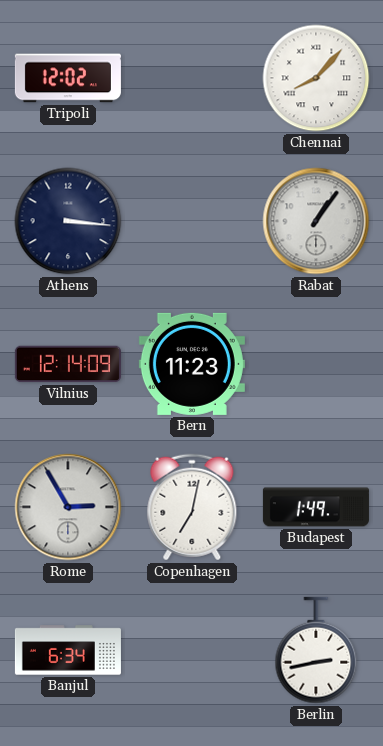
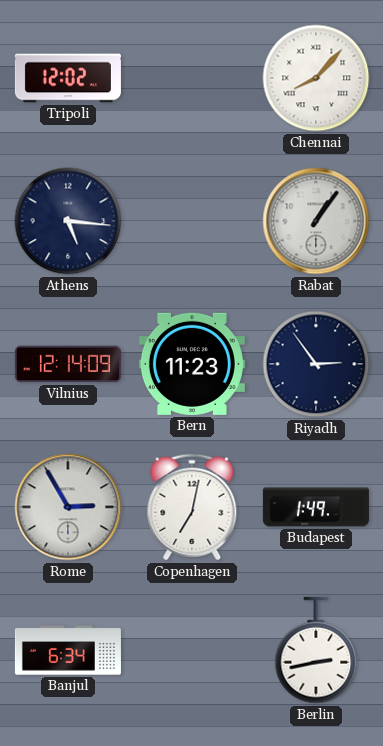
Athens: 3:16 -> 5:16
Riyadh: none -> 2:54
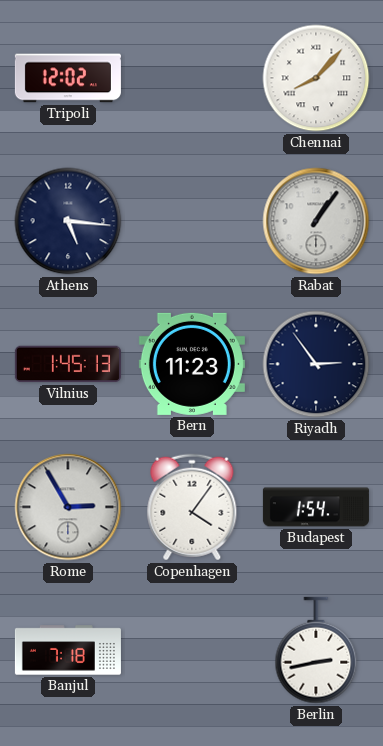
Vilnius: 12:14 -> 1:45
Copenhagen: 7:02 -> 4:06
Budapest: 1:49 -> 1:54
Banjul: 6:34 -> 7:18
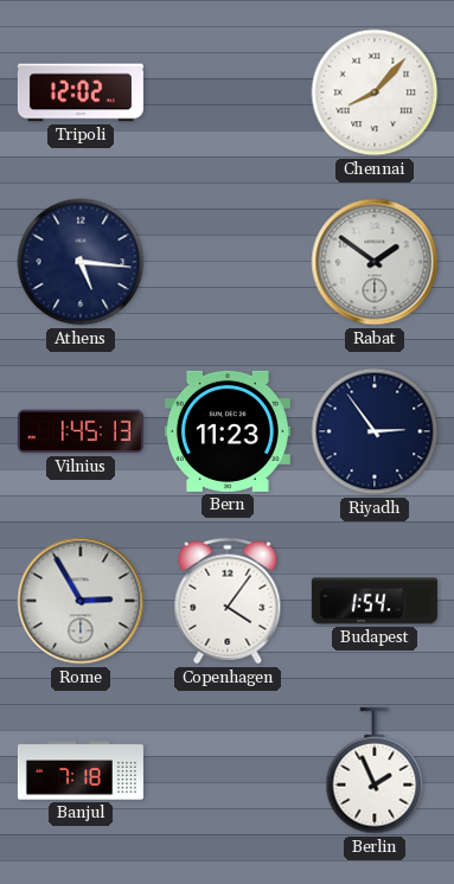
Rabat: 1:06 -> 1:51
Berlin: 2:43 -> 1:56
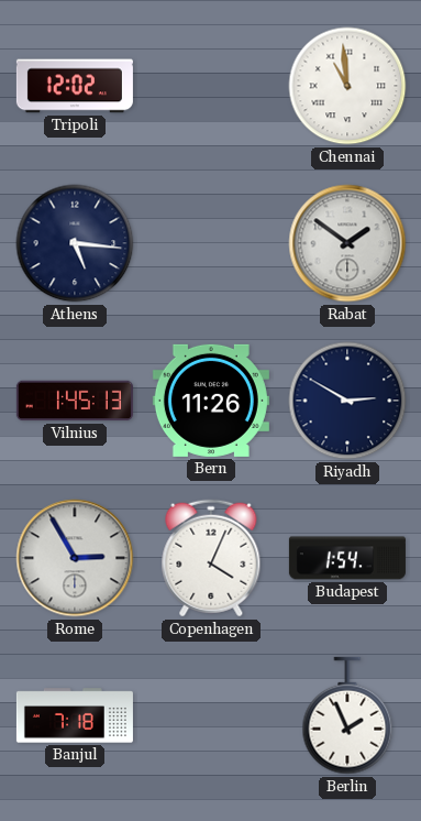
Chennai: 8:07 -> 10:59
Bern: 11:23 -> 11:26
Riyadh: 2:54 -> 2:50
Copenhagen: 4:06 -> 4:04
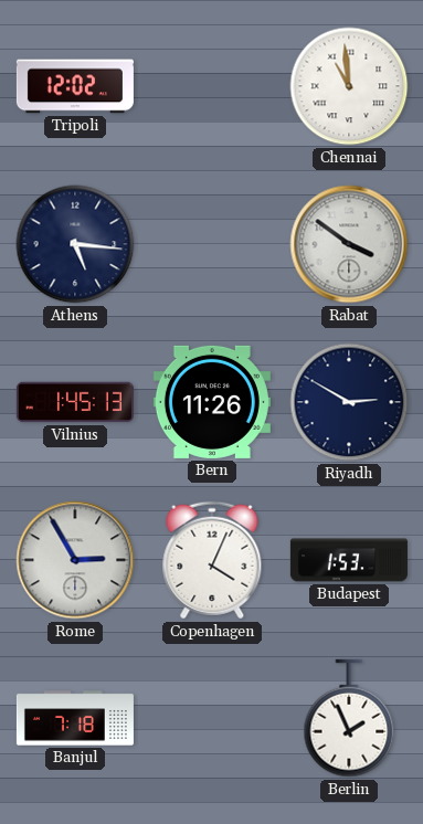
Rabat: 1:51 -> 3:51
Budapest: 1:54 -> 1:53
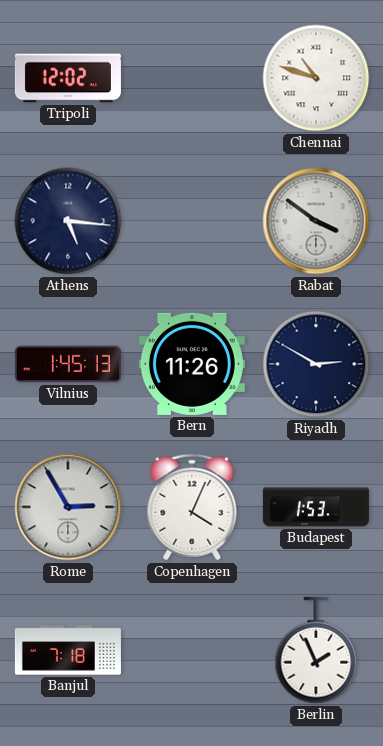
Chennai: 10:59 -> 10:48
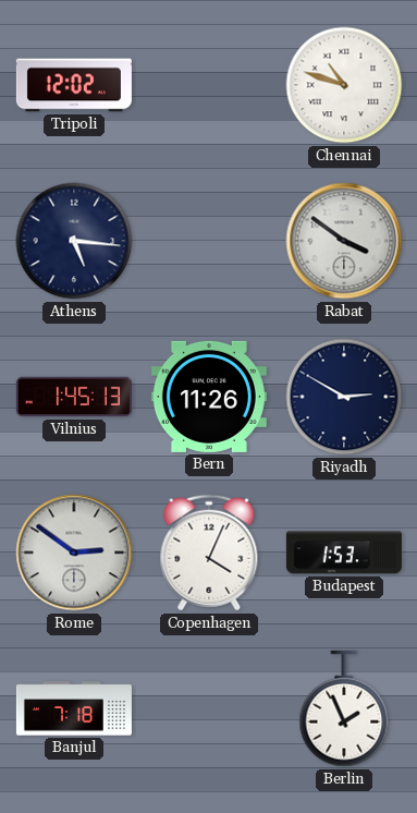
Rome: 2:55 -> 2:51
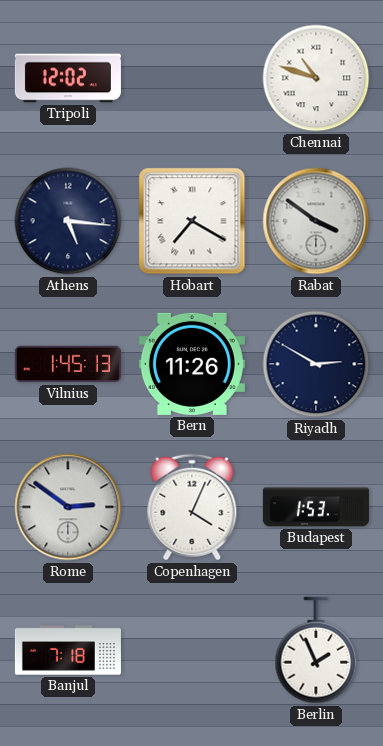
Hobart: none -> 7:20
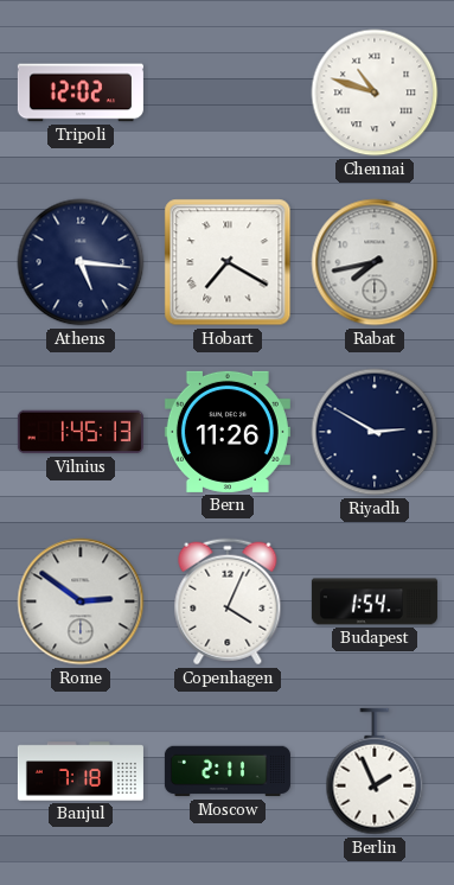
Rabat: 3:51 -> 7:43
Budapest: 1:53 -> 1:54
Moscow: none -> 2:11
